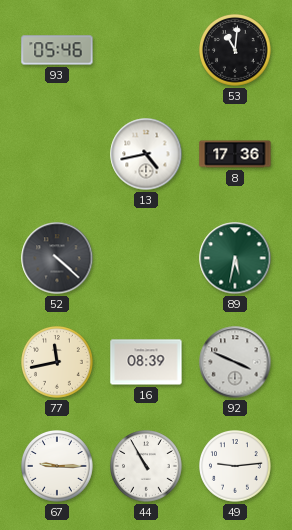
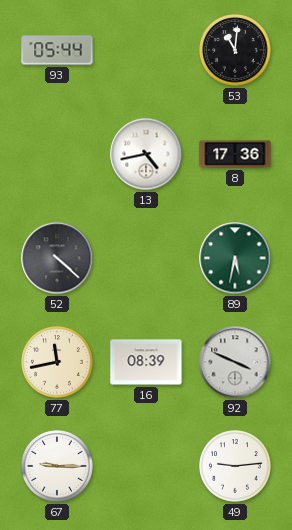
93: 05:46 -> 05:44
44: 10:55 -> none
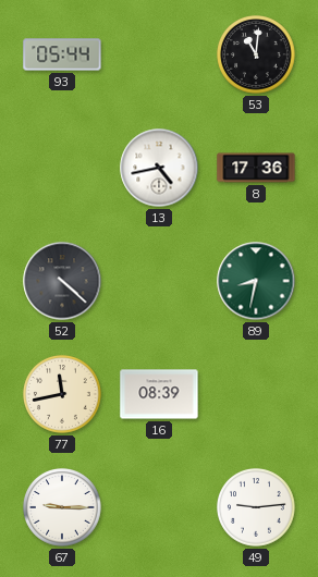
89: 5:32 -> 8:32
92: 3:49 -> none
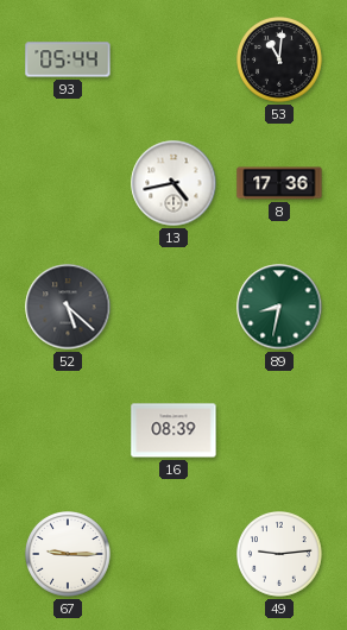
52: 4:22 -> 5:22
77: 11:43 -> none
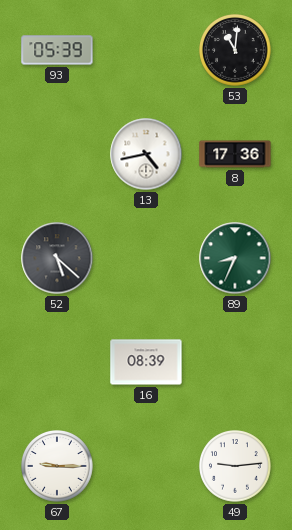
93: 05:44 -> 05:39
89: 8:32 -> 8:34
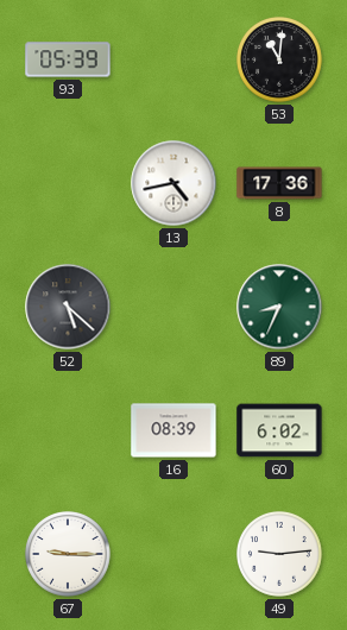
60: none -> 6:02
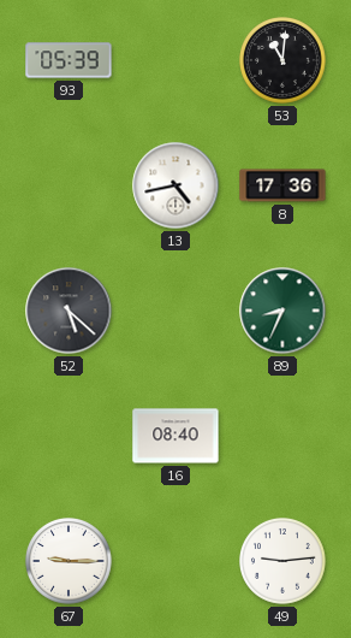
16: 08:39 -> 08:40
60: 6:02 -> none
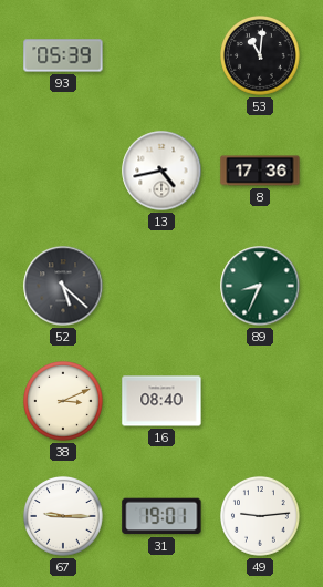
38: none -> 3:11
31: none -> 19:01
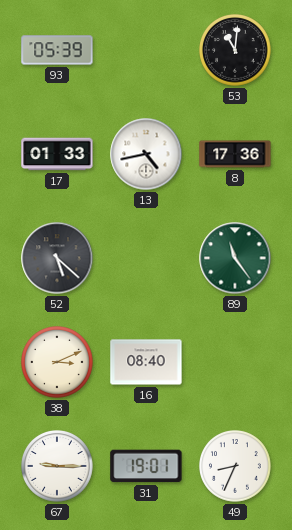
17: none -> 01:33
89: 8:34 -> 11:24
49: 9:14 -> 8:34
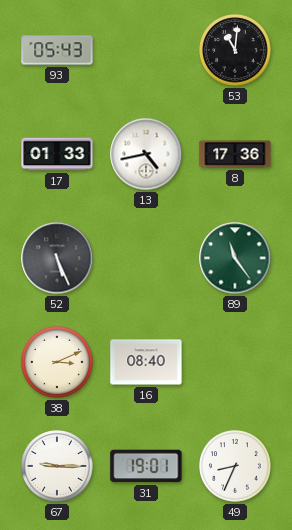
93: 05:39 -> 05:43
52: 5:22 -> 5:26
